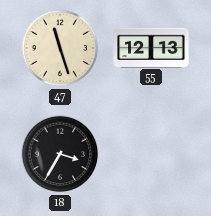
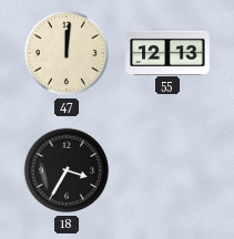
47: 11:27 -> 12:01
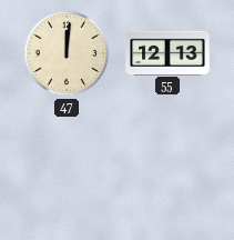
18: 3:35 -> none
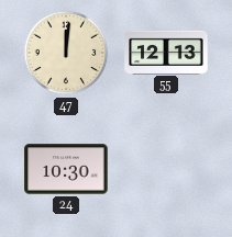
24: none -> 10:30
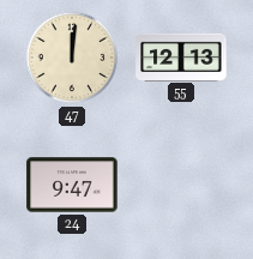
24: 10:30 -> 9:47
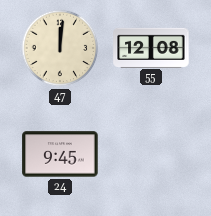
55: 12:13 -> 12:08
24: 9:47 -> 9:45
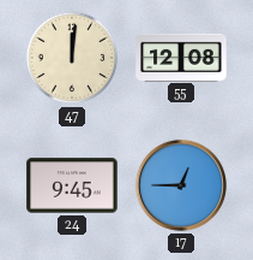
17: none -> 12:45
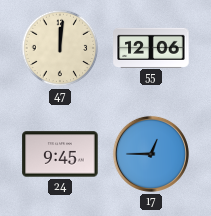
55: 12:08 -> 12:06
